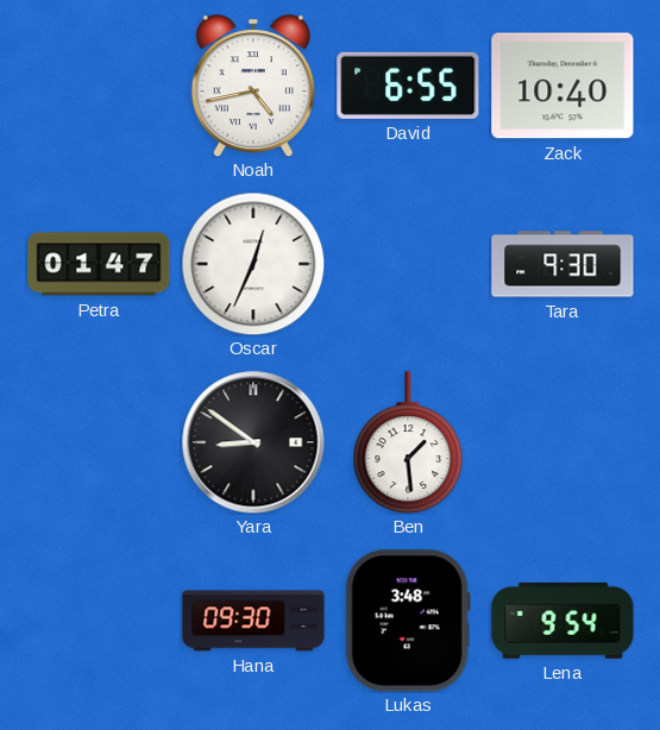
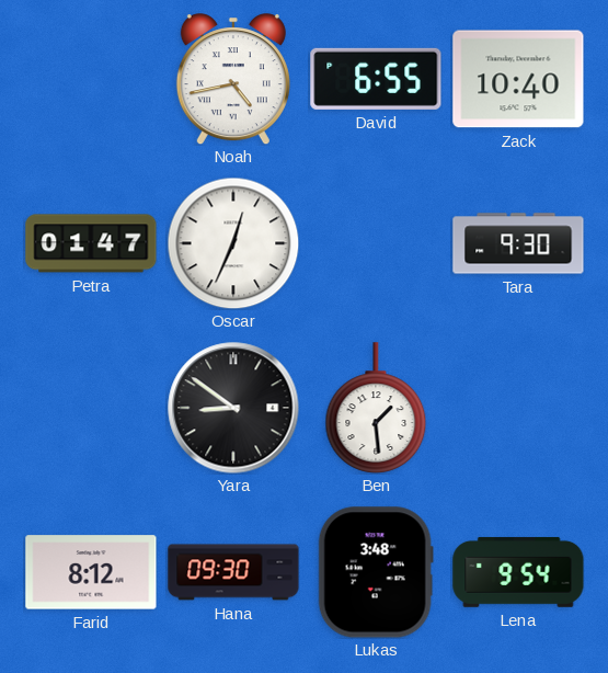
Farid: none -> 8:12
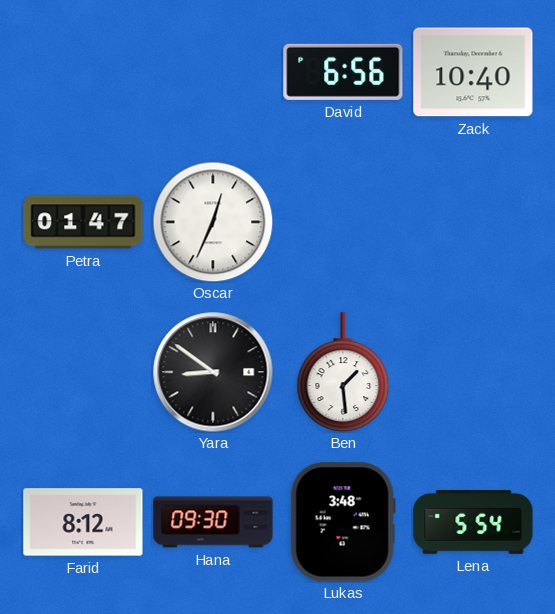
Noah: 4:43 -> none
David: 6:55 -> 6:56
Tara: 9:30 -> none
Lena: 9:54 -> 5:54
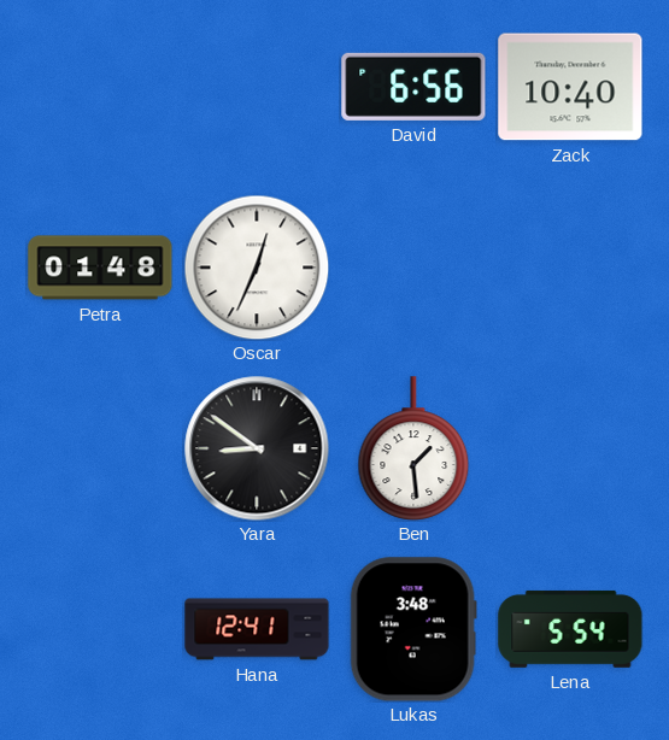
Petra: 01:47 -> 01:48
Farid: 8:12 -> none
Hana: 09:30 -> 12:41
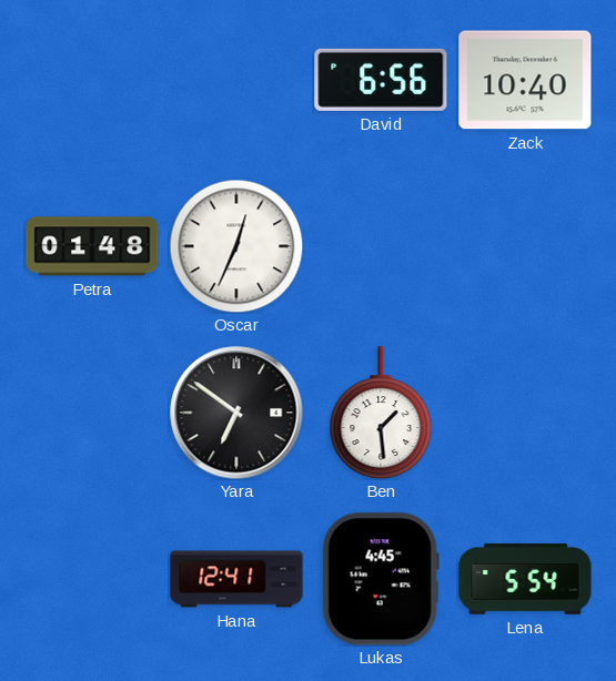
Yara: 8:51 -> 6:51
Lukas: 3:48 -> 4:45
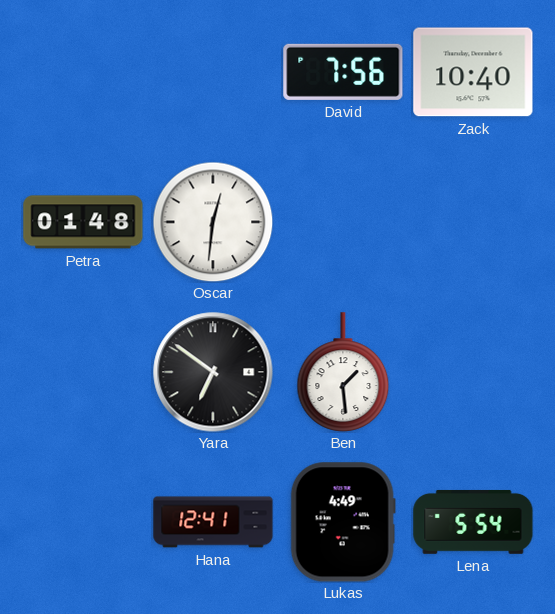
David: 6:56 -> 7:56
Oscar: 12:34 -> 12:31
Lukas: 4:45 -> 4:49
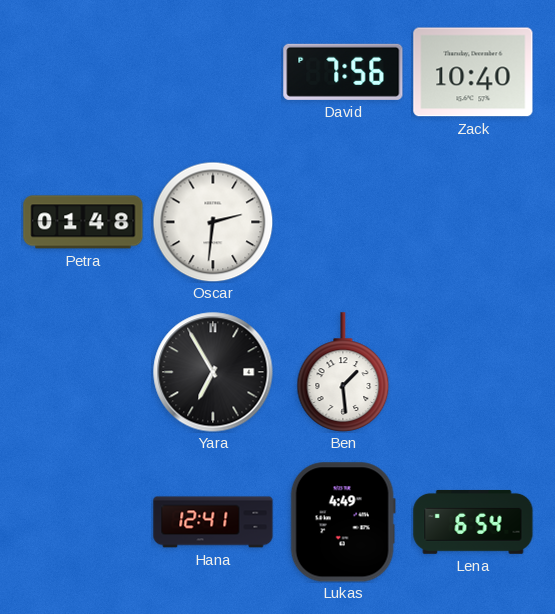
Oscar: 12:31 -> 2:31
Yara: 6:51 -> 6:55
Lena: 5:54 -> 6:54
